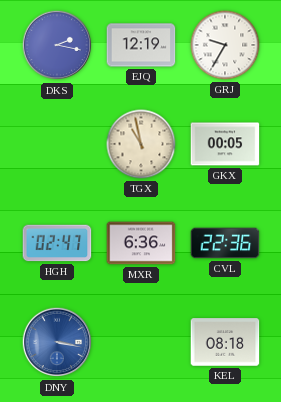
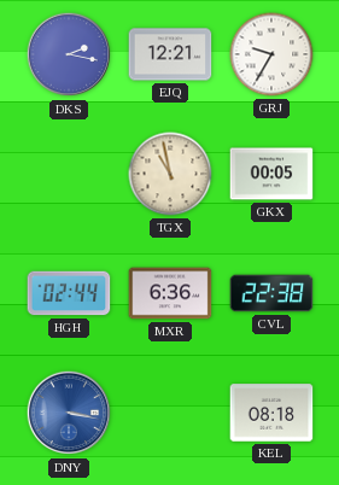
EJQ: 12:19 -> 12:21
HGH: 02:47 -> 02:44
CVL: 22:36 -> 22:38
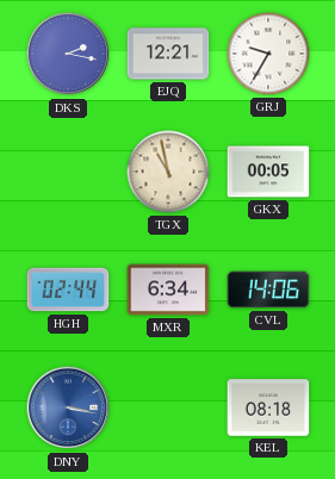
MXR: 6:36 -> 6:34
CVL: 22:38 -> 14:06
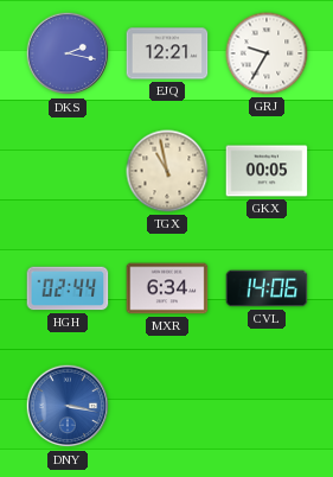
KEL: 08:18 -> none
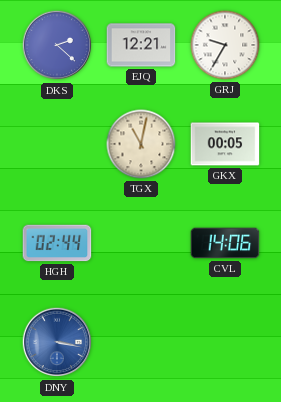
DKS: 2:17 -> 2:22
TGX: 10:58 -> 11:02
MXR: 6:34 -> none
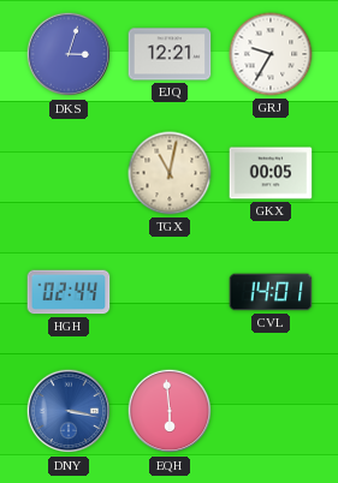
DKS: 2:22 -> 3:03
CVL: 14:06 -> 14:01
EQH: none -> 5:59
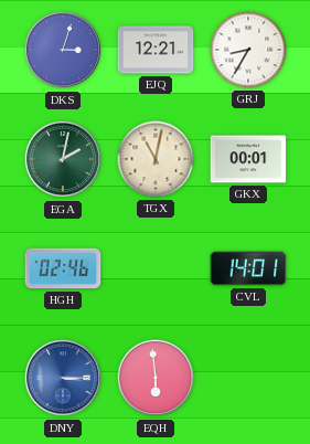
GRJ: 9:35 -> 8:35
EGA: none -> 2:02
GKX: 00:05 -> 00:01
HGH: 02:44 -> 02:46
DNY: 3:17 -> 3:15
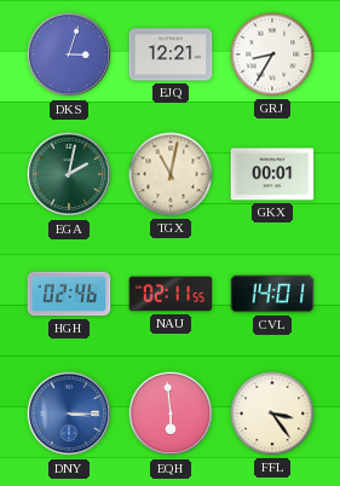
NAU: none -> 02:11
FFL: none -> 3:24
